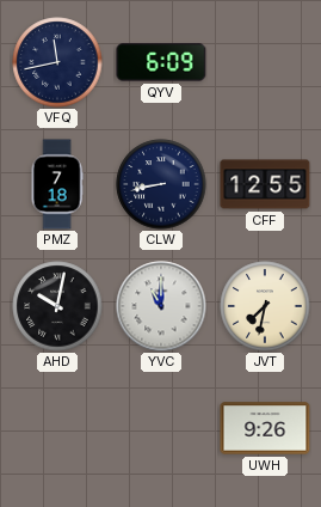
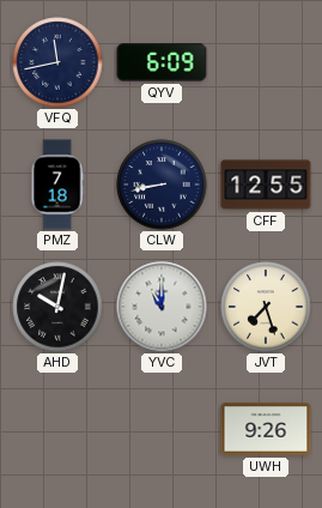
JVT: 7:32 -> 7:27
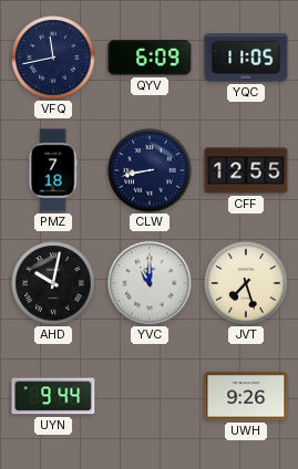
YQC: none -> 11:05
UYN: none -> 9:44
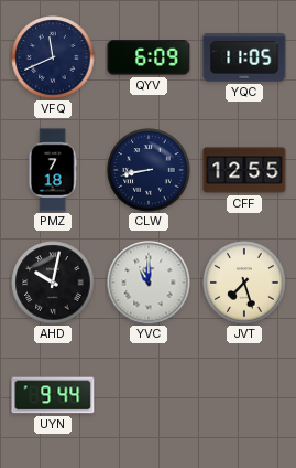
VFQ: 11:43 -> 11:41
UWH: 9:26 -> none
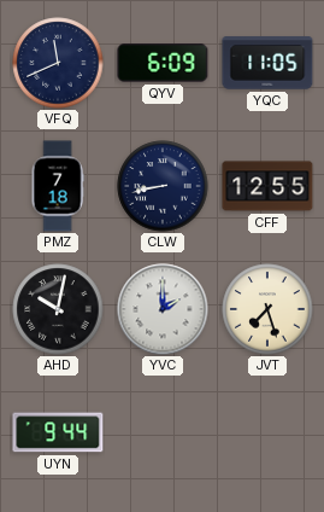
YVC: 11:00 -> 2:00
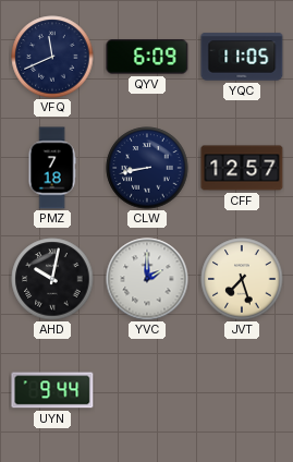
CFF: 12:55 -> 12:57
